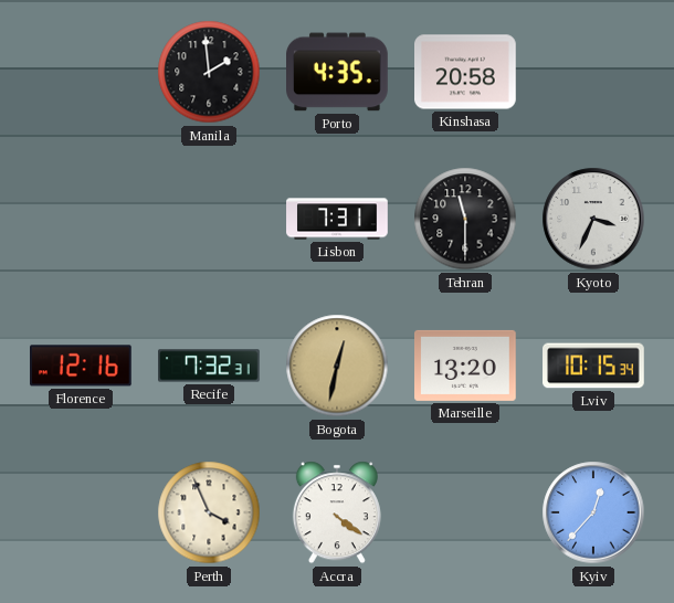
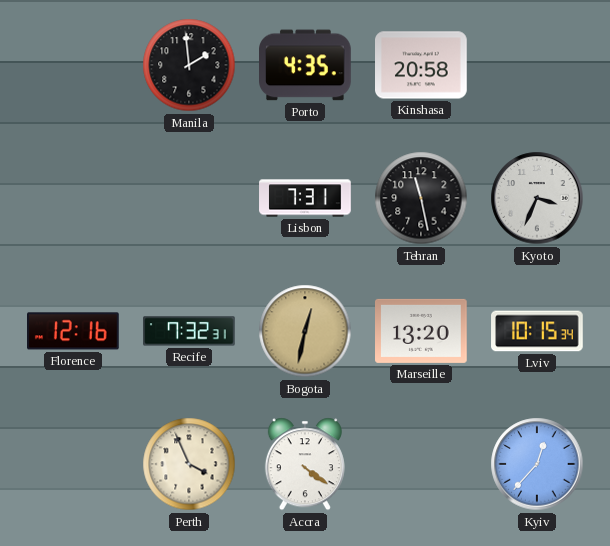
Tehran: 11:30 -> 11:28
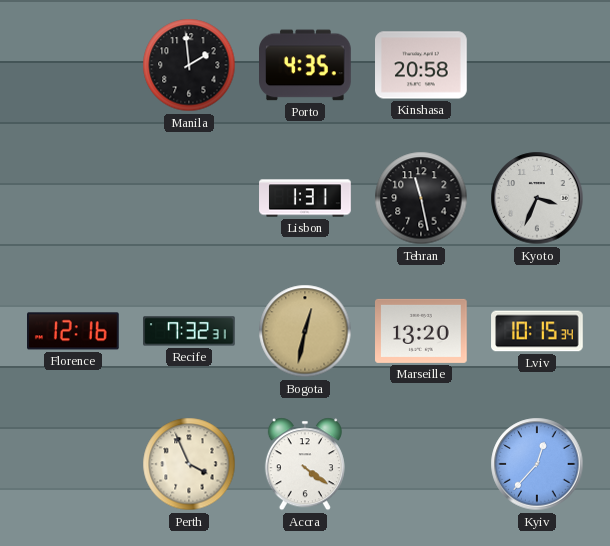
Lisbon: 7:31 -> 1:31
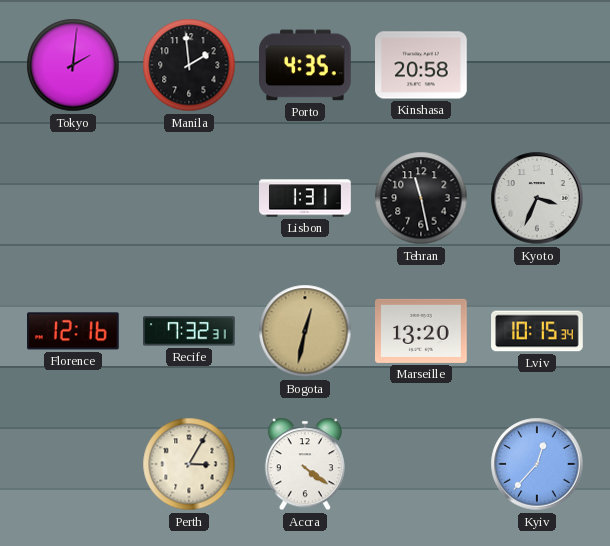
Tokyo: none -> 2:01
Perth: 3:56 -> 3:05
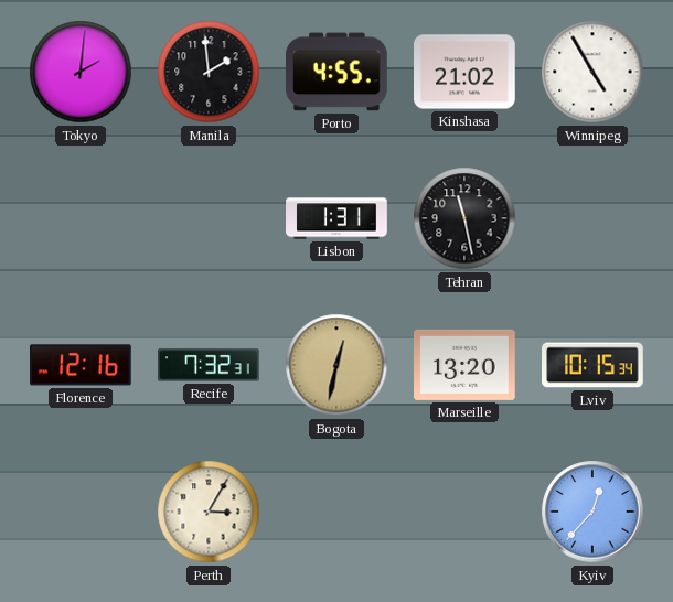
Porto: 4:35 -> 4:55
Kinshasa: 20:58 -> 21:02
Winnipeg: none -> 4:55
Kyoto: 3:34 -> none
Accra: 4:21 -> none
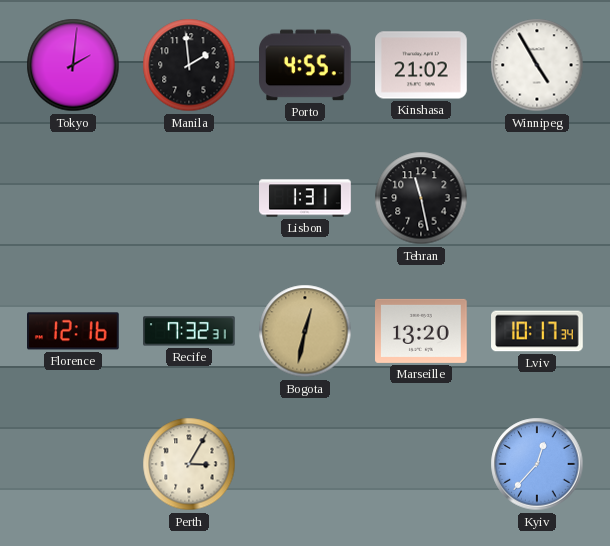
Lviv: 10:15 -> 10:17
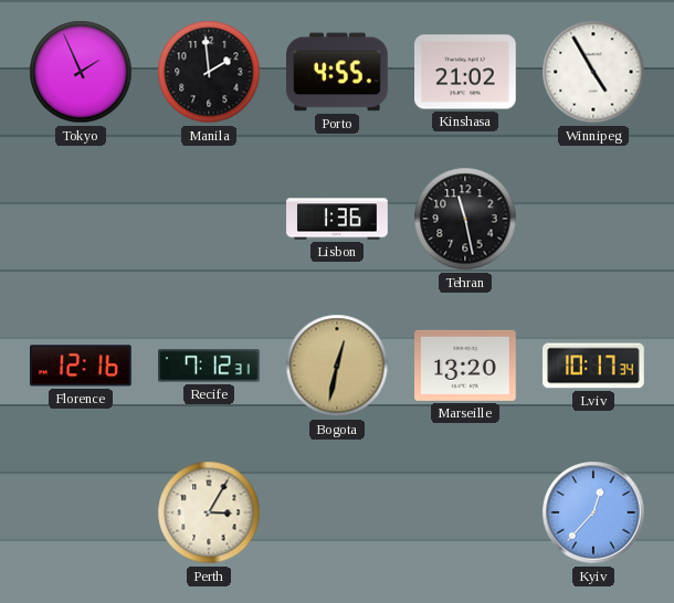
Tokyo: 2:01 -> 1:56
Lisbon: 1:31 -> 1:36
Recife: 7:32 -> 7:12
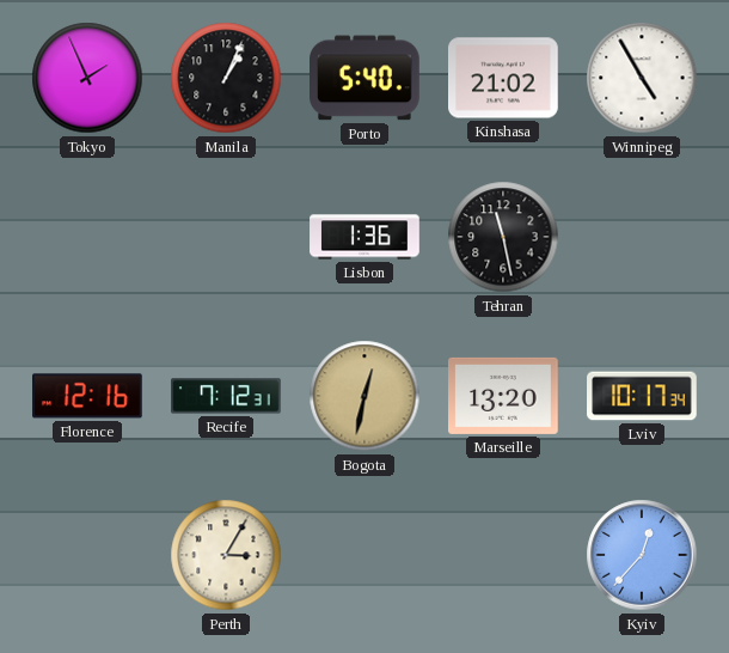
Manila: 1:59 -> 1:04
Porto: 4:55 -> 5:40
